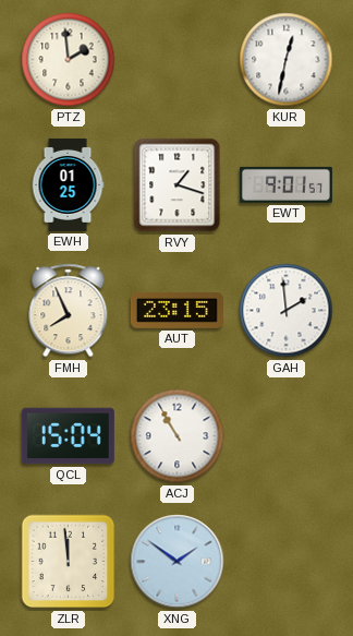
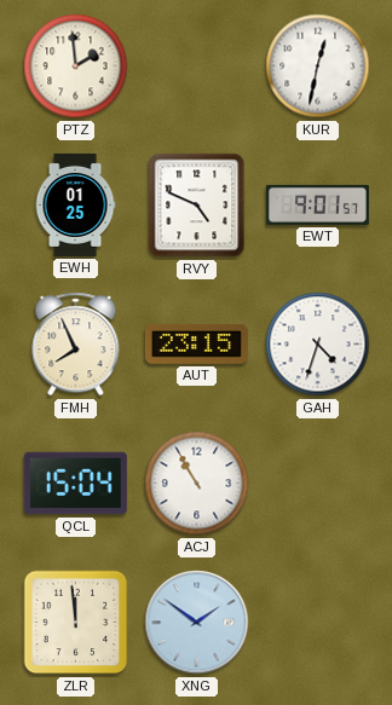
RVY: 1:18 -> 4:49
GAH: 1:59 -> 4:33
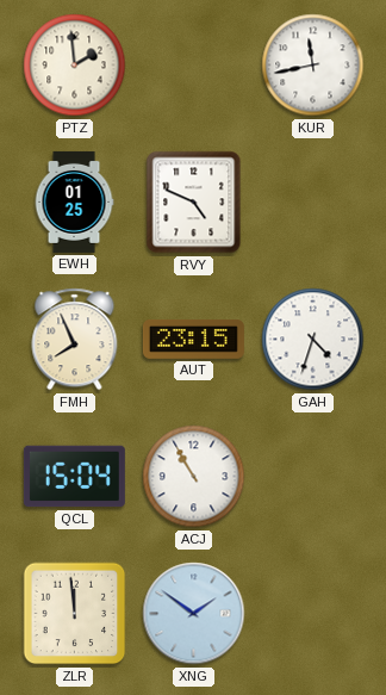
KUR: 12:32 -> 11:43
EWT: 9:01 -> none
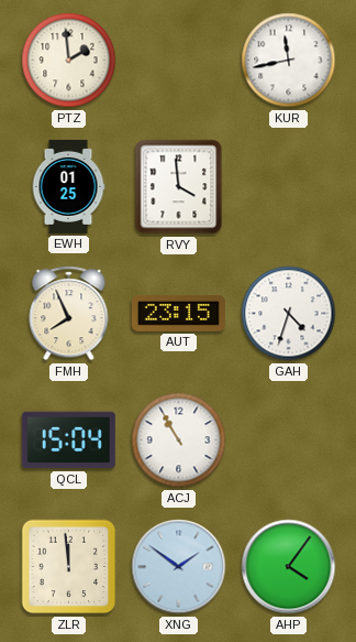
RVY: 4:49 -> 3:59
AHP: none -> 4:06
